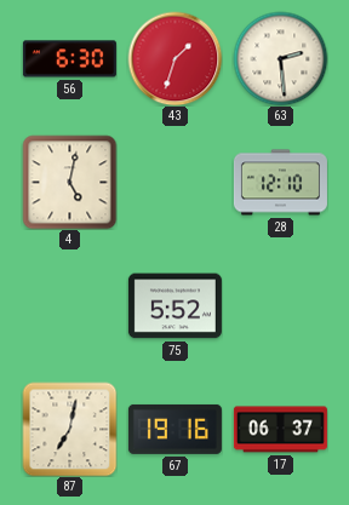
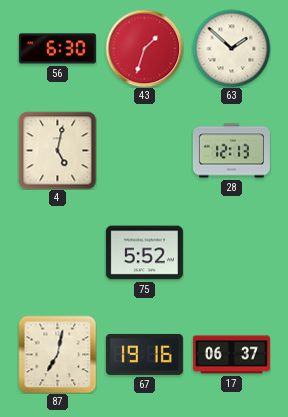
63: 2:29 -> 1:52
28: 12:10 -> 12:13
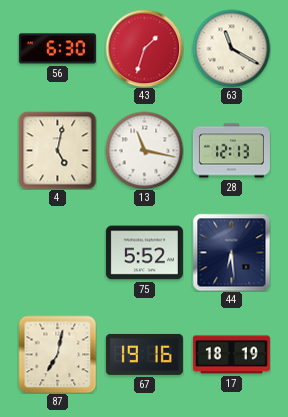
63: 1:52 -> 11:20
13: none -> 11:17
44: none -> 6:29
17: 06:37 -> 18:19
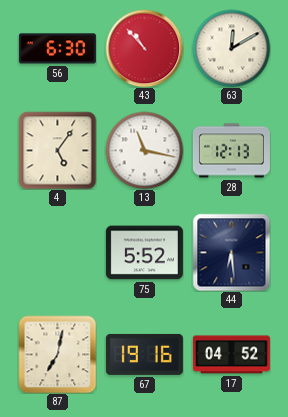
43: 1:33 -> 10:53
63: 11:20 -> 12:10
4: 5:02 -> 5:06
17: 18:19 -> 04:52
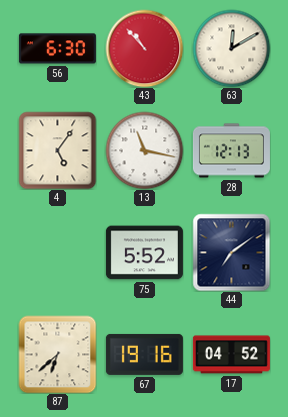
44: 6:29 -> 7:09
87: 7:02 -> 6:38
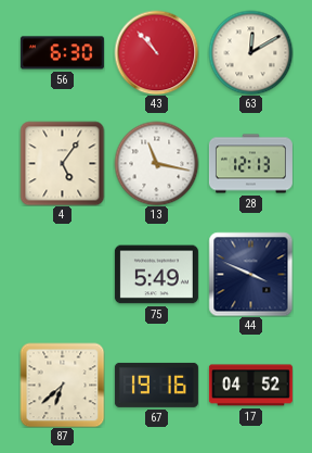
75: 5:52 -> 5:49
44: 7:09 -> 3:49
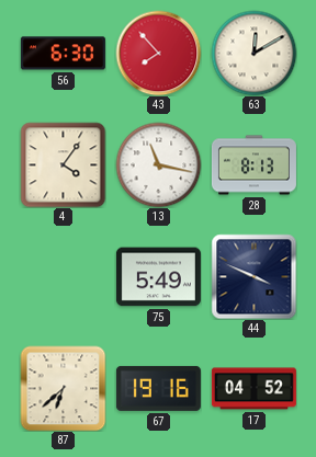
43: 10:53 -> 7:53
4: 5:06 -> 4:06
28: 12:13 -> 8:13
